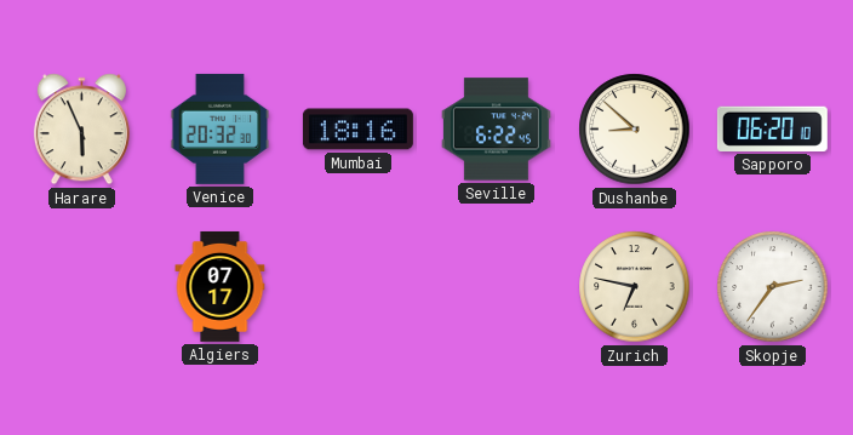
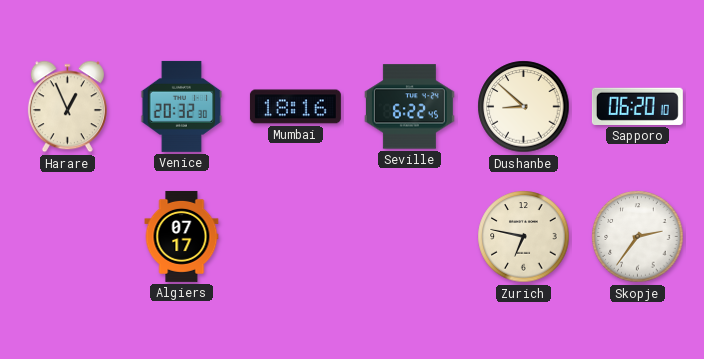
Harare: 5:56 -> 12:56
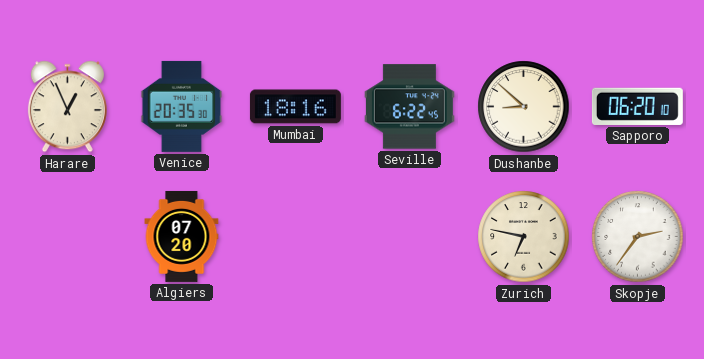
Venice: 20:32 -> 20:35
Algiers: 07:17 -> 07:20
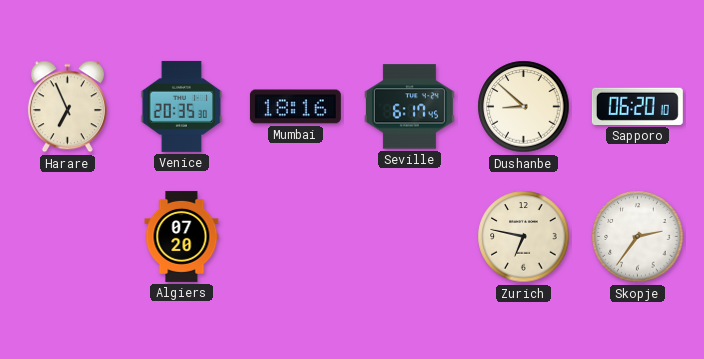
Harare: 12:56 -> 6:56
Seville: 6:22 -> 6:17
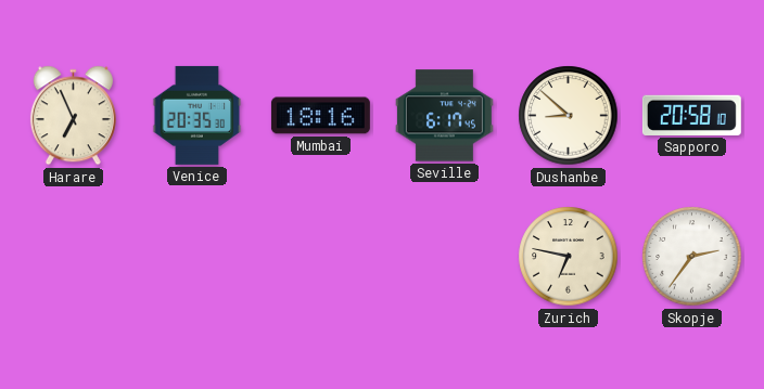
Sapporo: 06:20 -> 20:58
Algiers: 07:20 -> none
